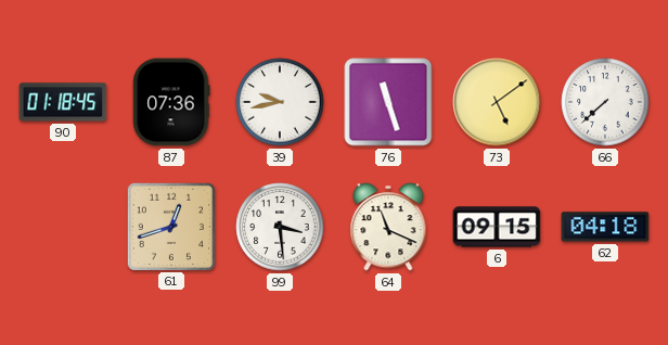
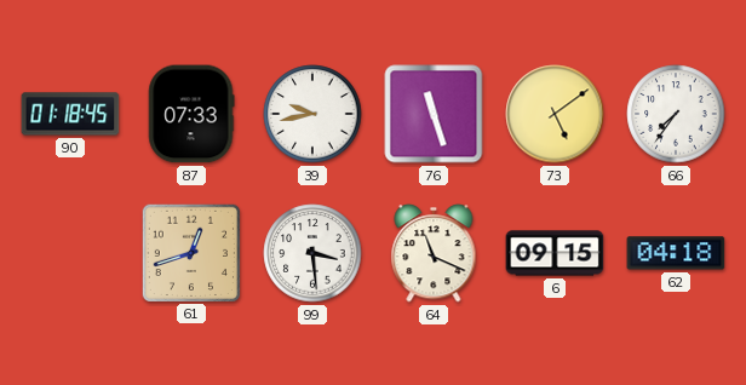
87: 07:36 -> 07:33
66: 7:38 -> 7:36
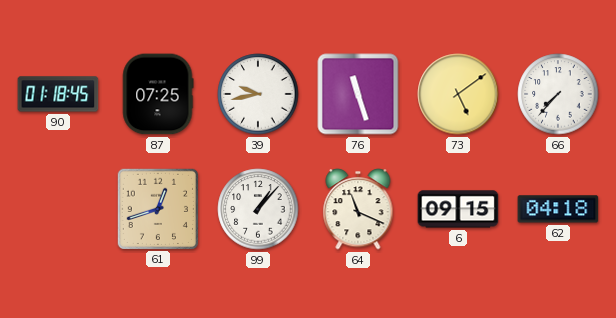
87: 07:33 -> 07:25
66: 7:36 -> 7:37
99: 3:29 -> 1:07
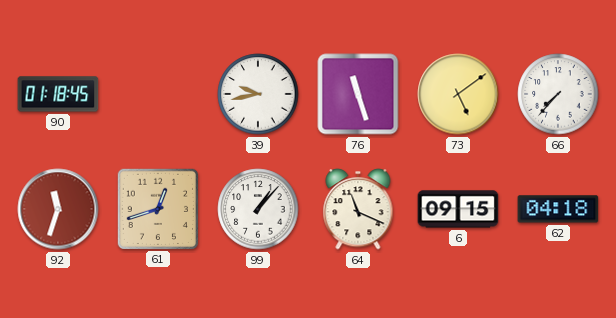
87: 07:25 -> none
92: none -> 11:33
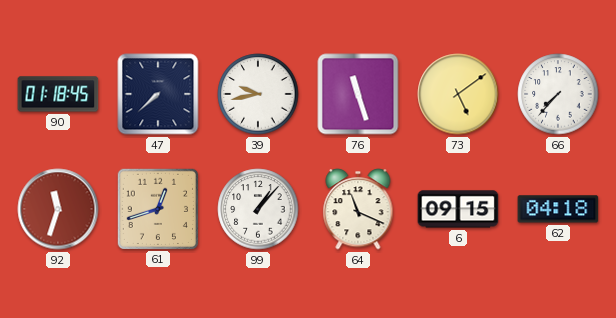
47: none -> 7:38
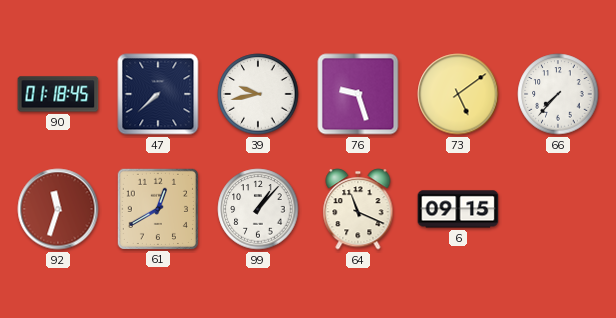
76: 11:27 -> 9:27
61: 12:42 -> 12:40
62: 04:18 -> none
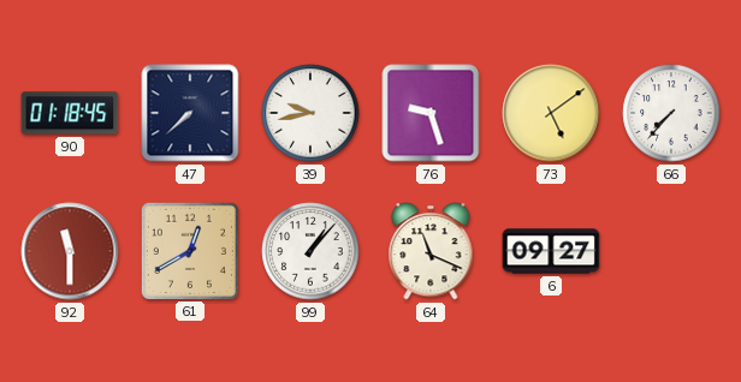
92: 11:33 -> 11:30
6: 09:15 -> 09:27
